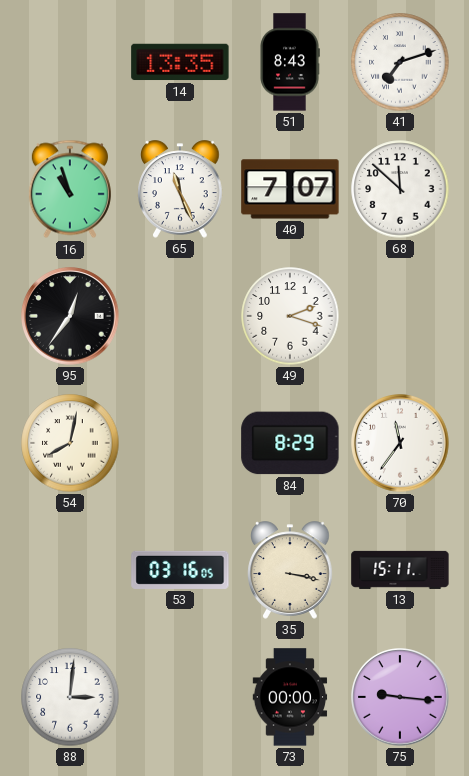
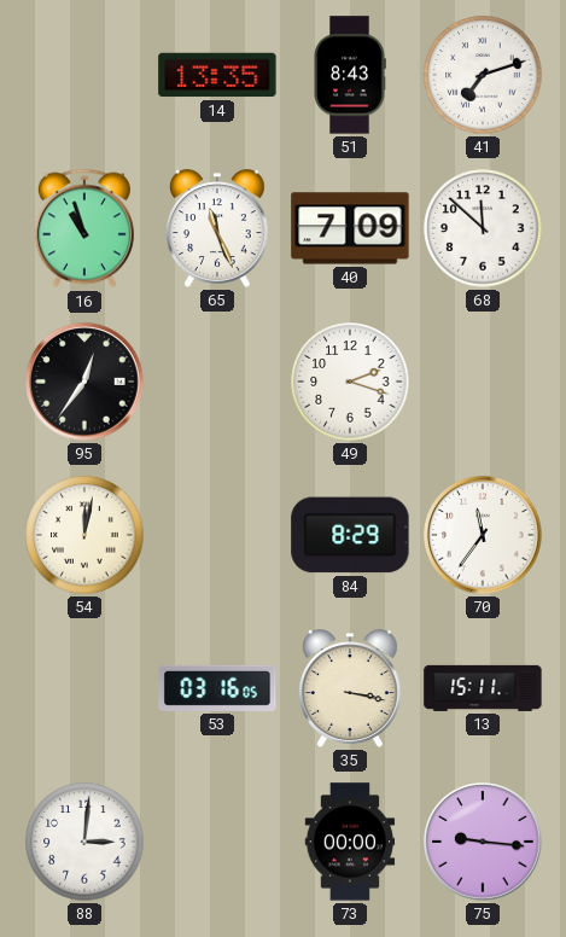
40: 7:07 -> 7:09
54: 8:02 -> 12:02
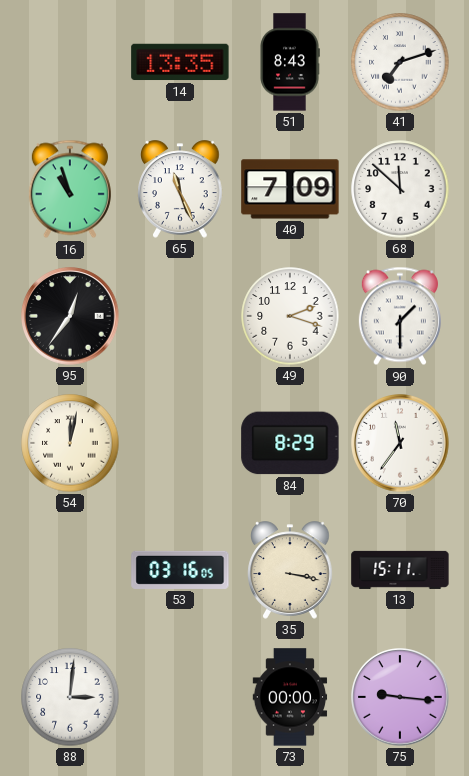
90: none -> 1:30
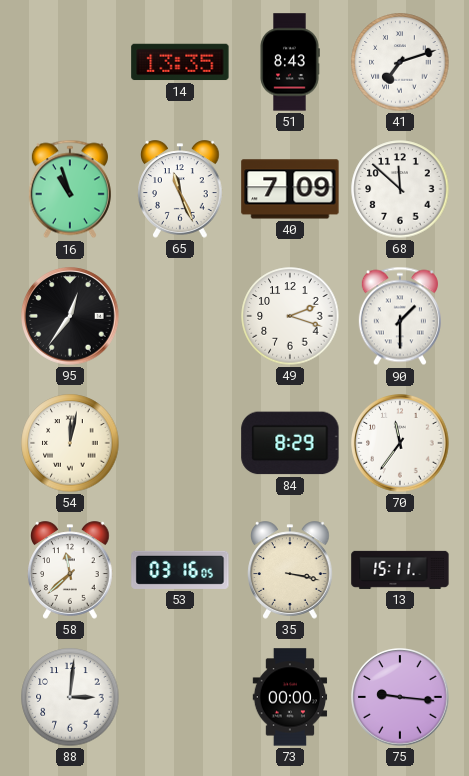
58: none -> 11:38
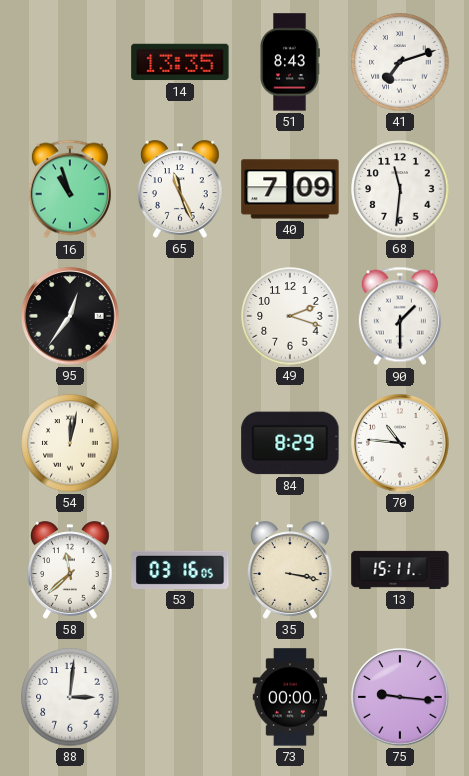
68: 11:52 -> 11:31
70: 11:36 -> 10:46
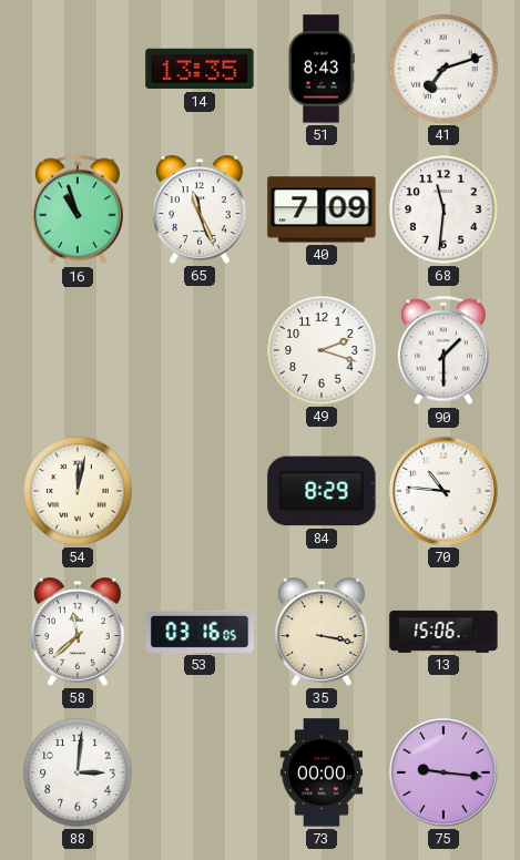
95: 12:36 -> none
13: 15:11 -> 15:06
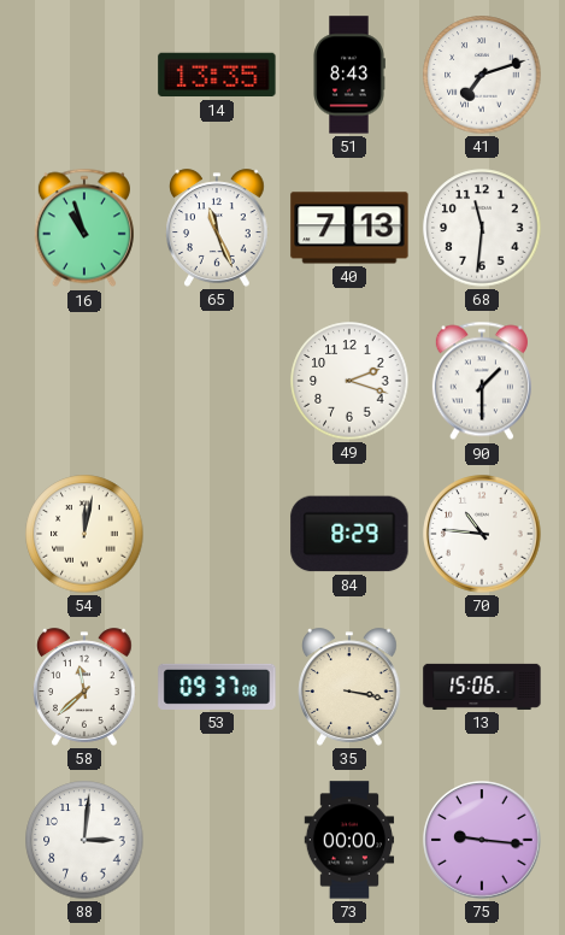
40: 7:09 -> 7:13
53: 03:16 -> 09:37
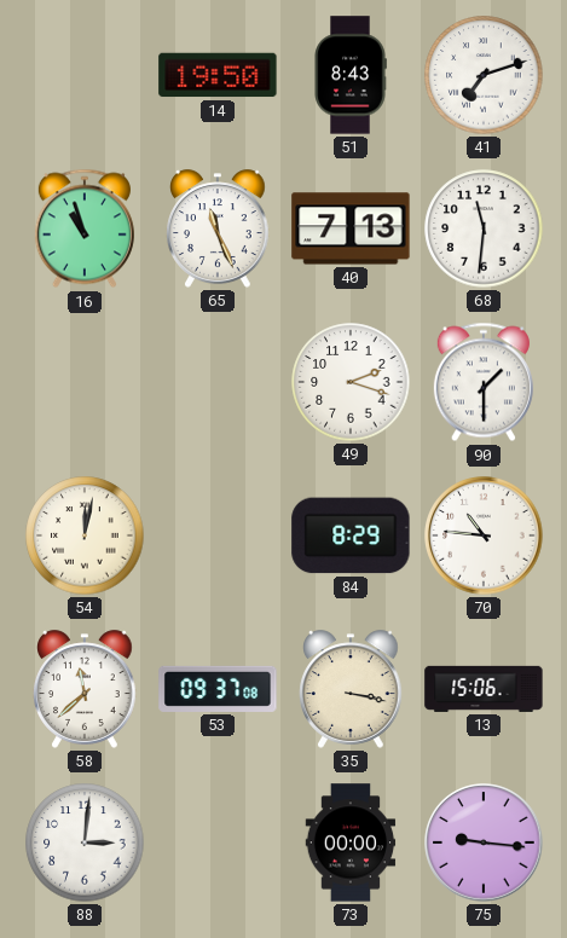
14: 13:35 -> 19:50
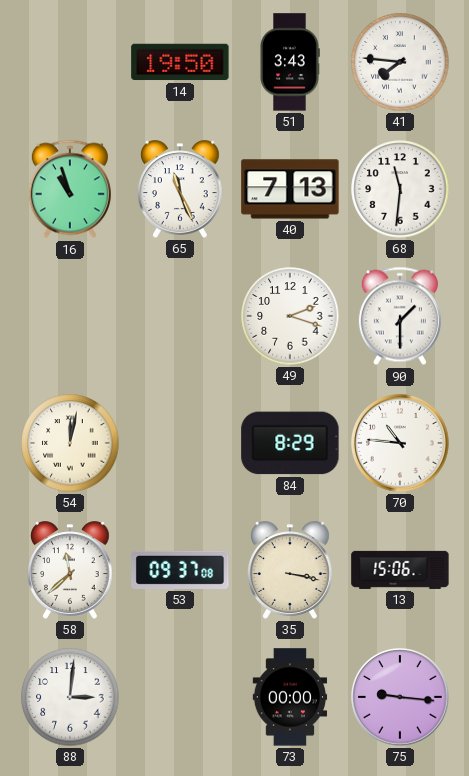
51: 8:43 -> 3:43
41: 7:12 -> 7:46
